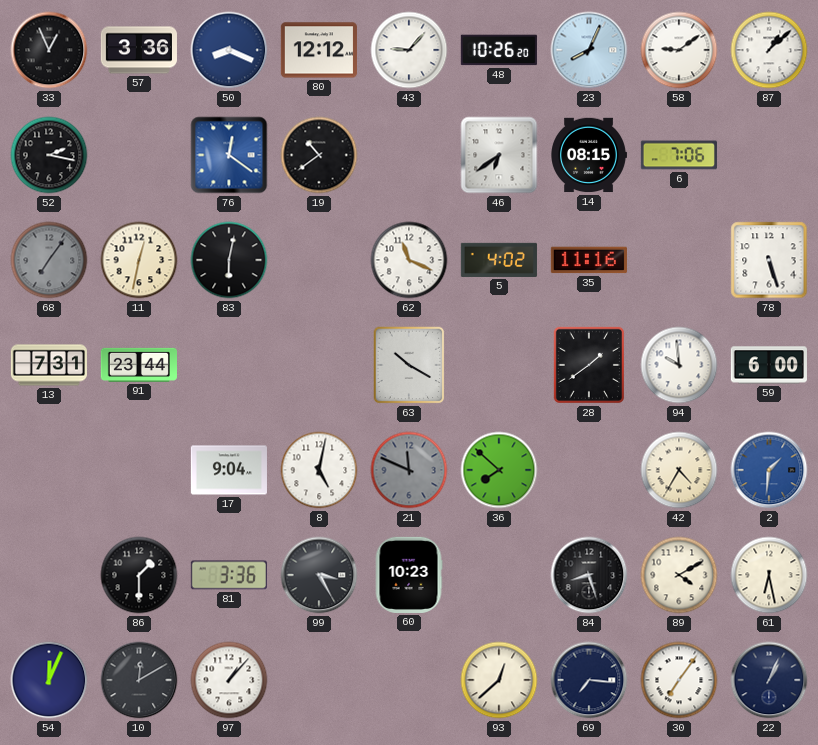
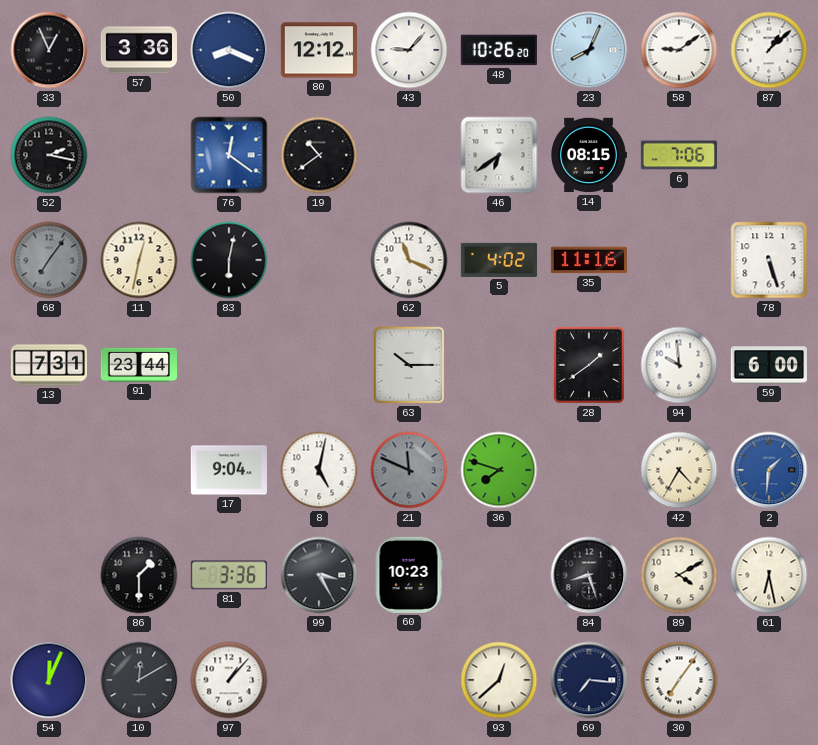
63: 10:20 -> 10:15
36: 7:52 -> 7:48
22: 1:04 -> none
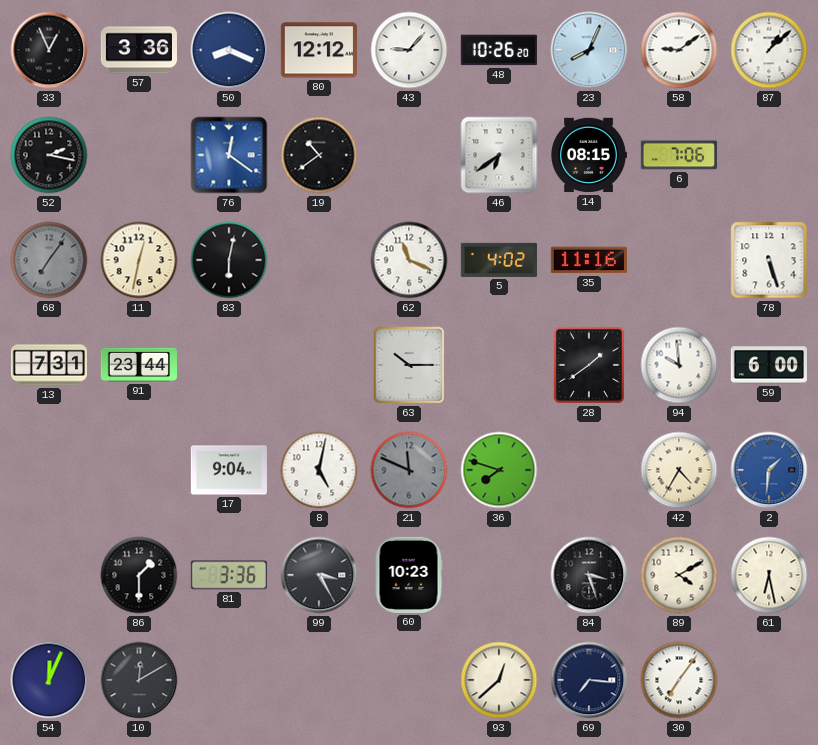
84: 8:27 -> 3:27
97: 1:07 -> none
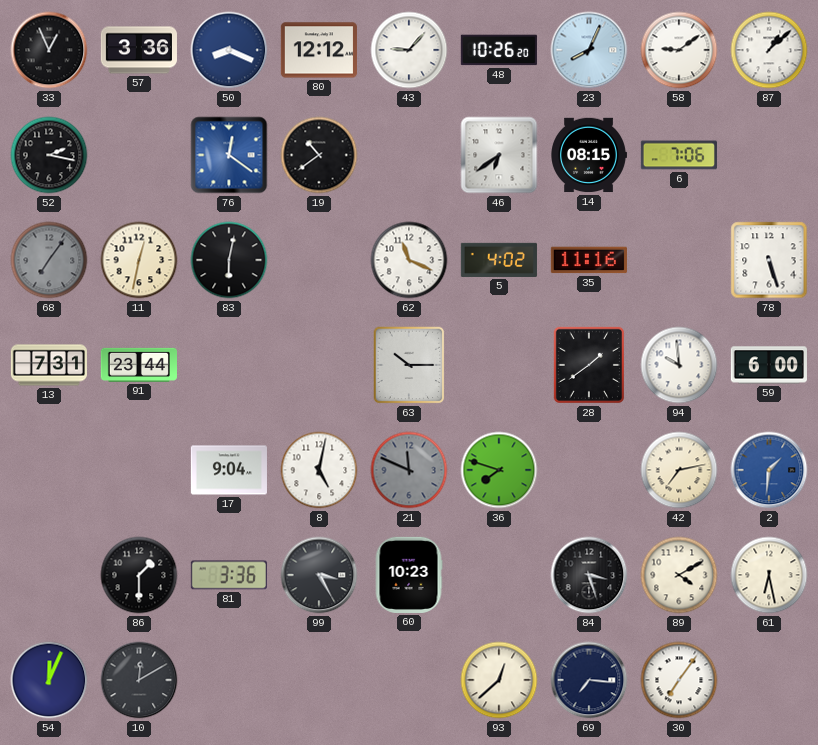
42: 4:35 -> 7:13
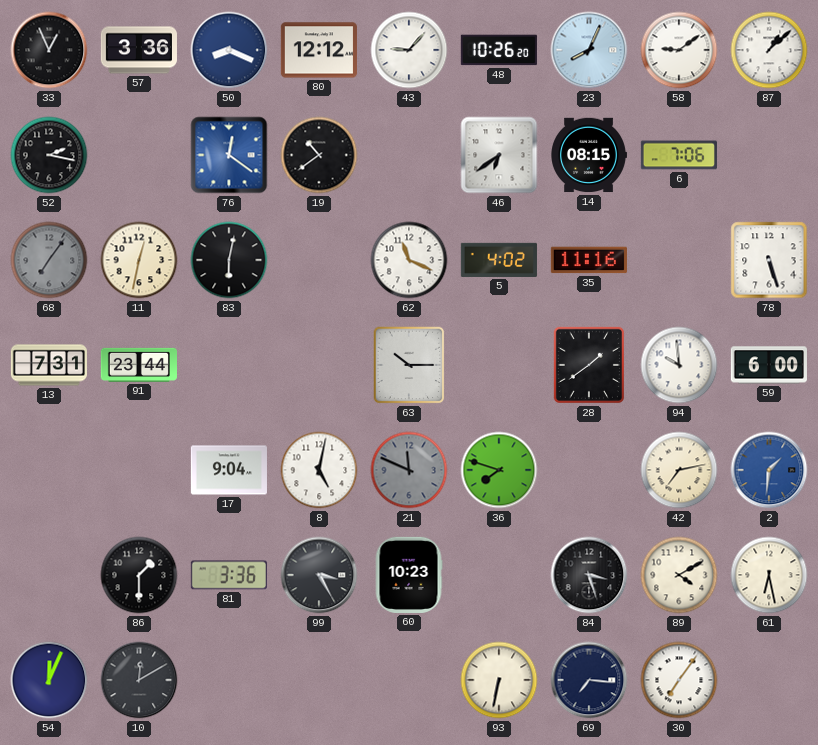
93: 12:38 -> 6:32
